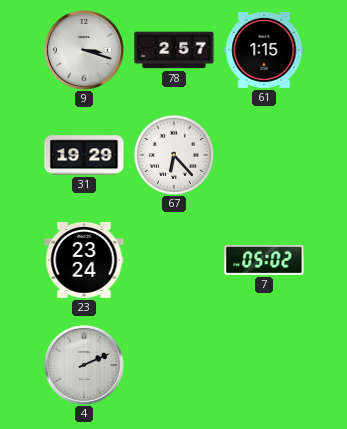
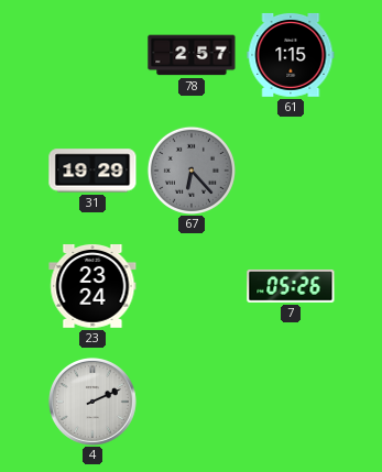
9: 3:18 -> none
67 dial: white -> grey
7: 05:02 -> 05:26
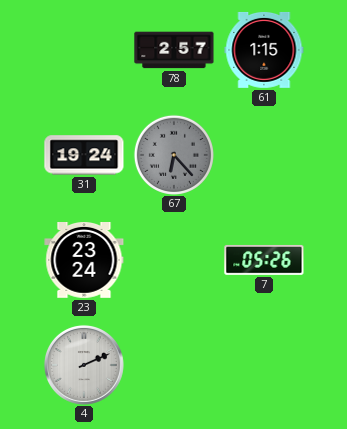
31: 19:29 -> 19:24
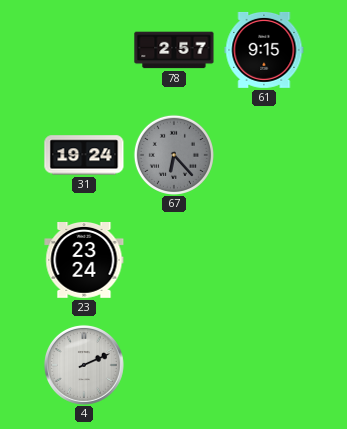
61: 1:15 -> 9:15
7: 05:26 -> none
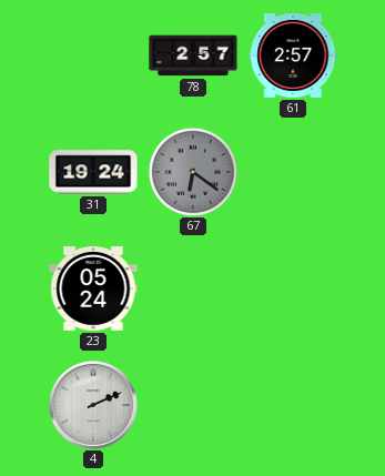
61: 9:15 -> 2:57
67: 6:23 -> 6:21
23: 23:24 -> 05:24
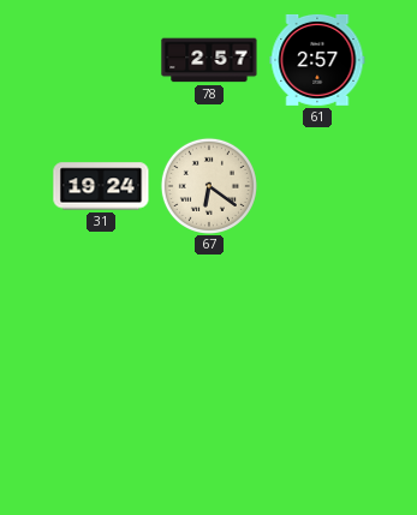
67 dial: grey -> cream
23: 05:24 -> none
4: 2:11 -> none
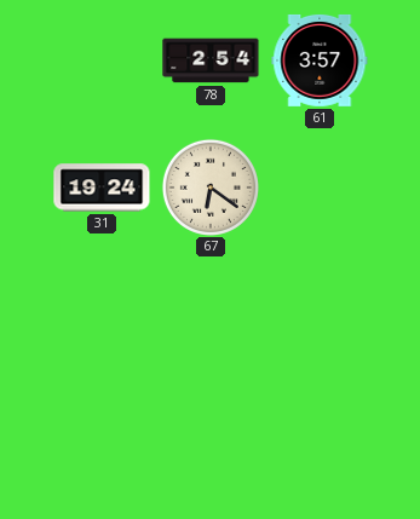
78: 2:57 -> 2:54
61: 2:57 -> 3:57
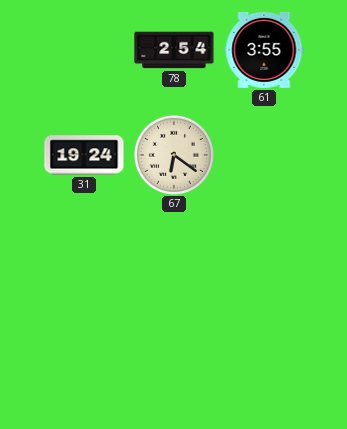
61: 3:57 -> 3:55
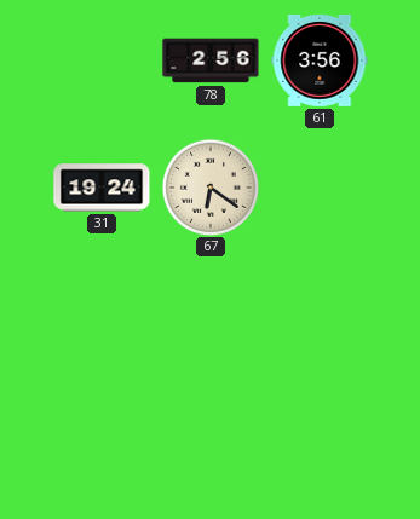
78: 2:54 -> 2:56
61: 3:55 -> 3:56
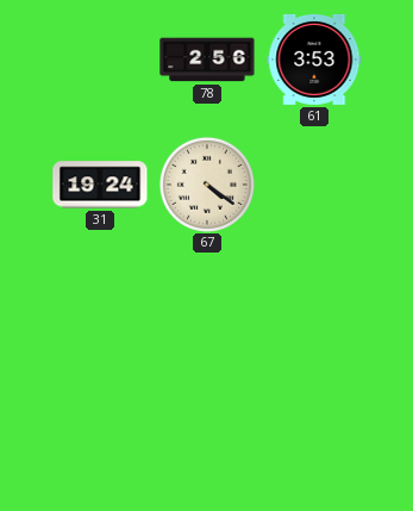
61: 3:56 -> 3:53
67: 6:21 -> 4:21
